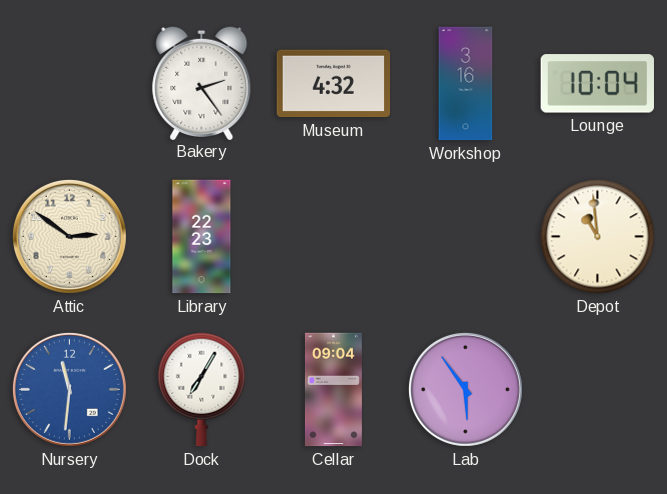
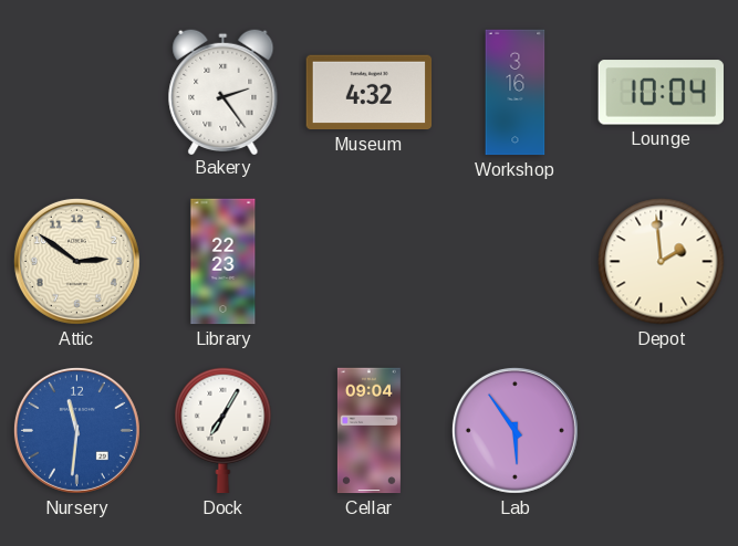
Depot: 10:59 -> 1:59
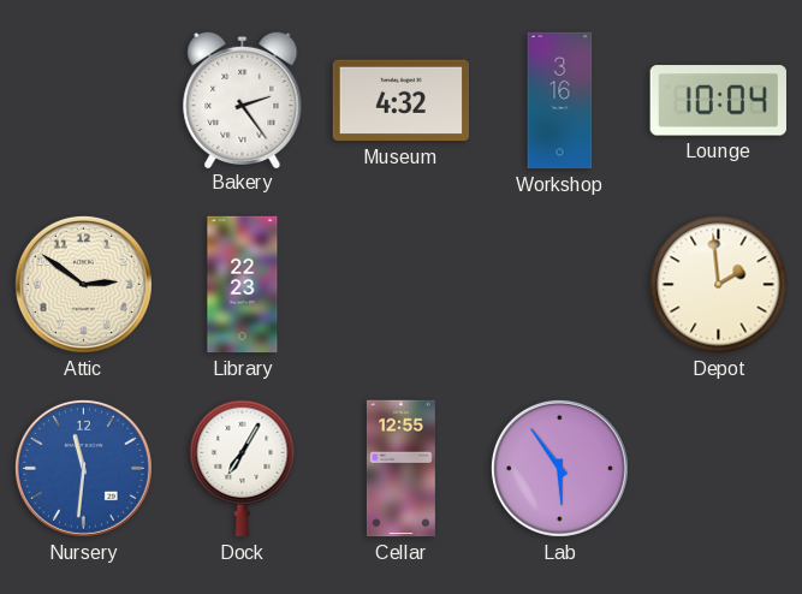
Cellar: 09:04 -> 12:55
